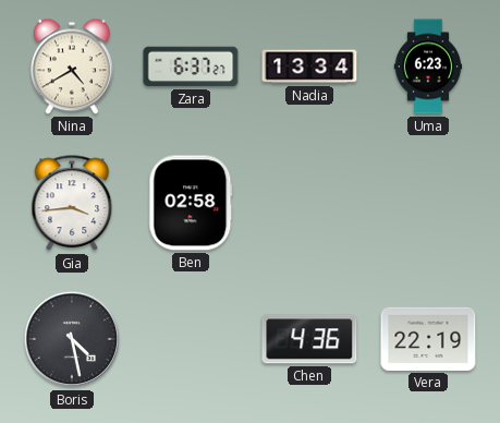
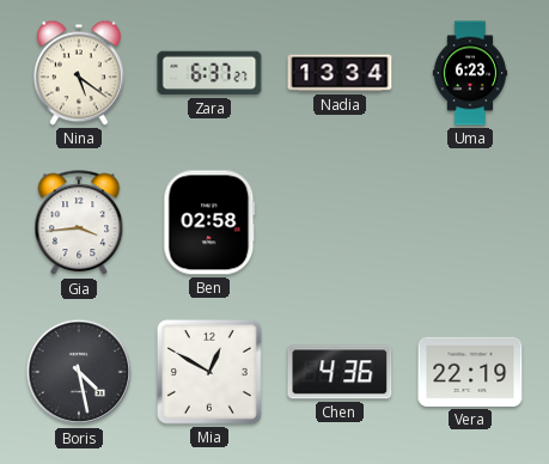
Nina: 4:40 -> 5:21
Mia: none -> 12:50
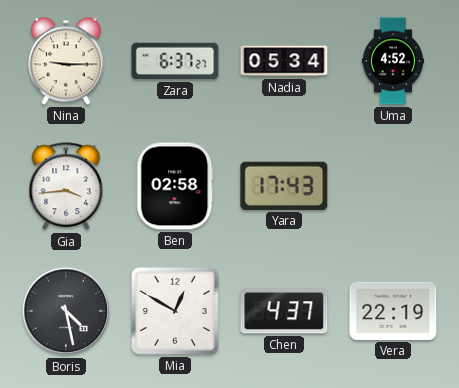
Nina: 5:21 -> 9:15
Nadia: 13:34 -> 05:34
Uma: 6:23 -> 4:52
Yara: none -> 17:43
Chen: 4:36 -> 4:37
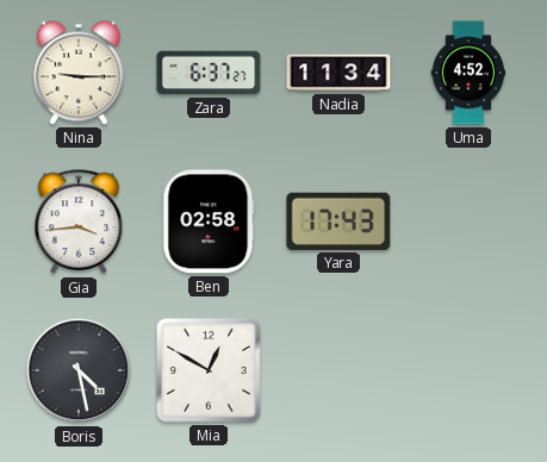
Nadia: 05:34 -> 11:34
Chen: 4:37 -> none
Vera: 22:19 -> none
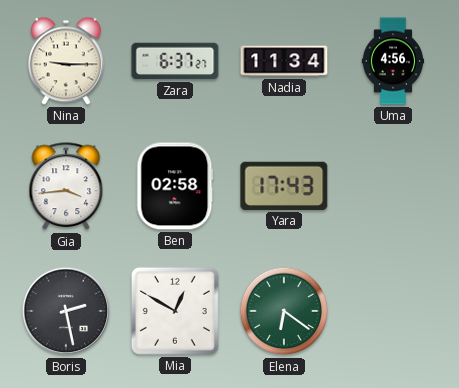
Uma: 4:52 -> 4:56
Boris: 4:28 -> 2:28
Elena: none -> 6:21
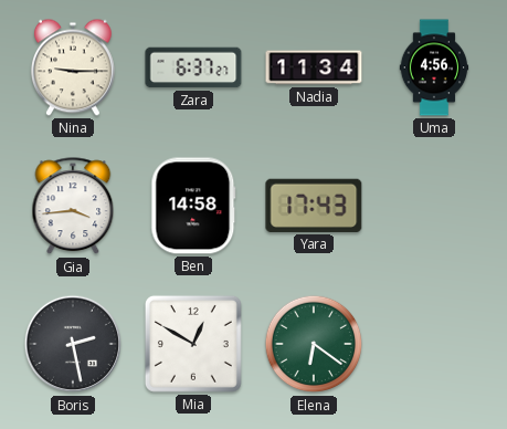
Ben: 02:58 -> 14:58
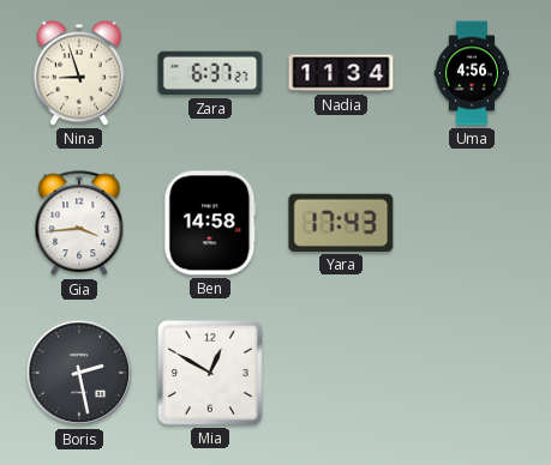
Nina: 9:15 -> 8:57
Elena: 6:21 -> none
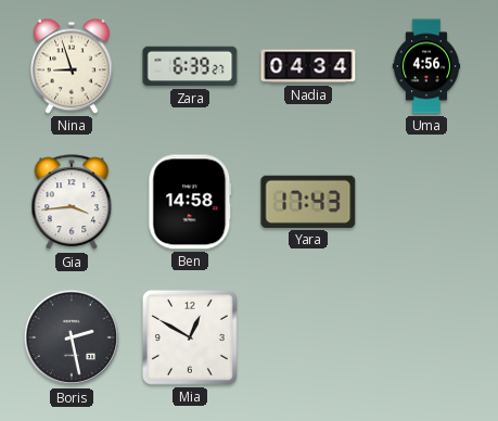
Zara: 6:37 -> 6:39
Nadia: 11:34 -> 04:34
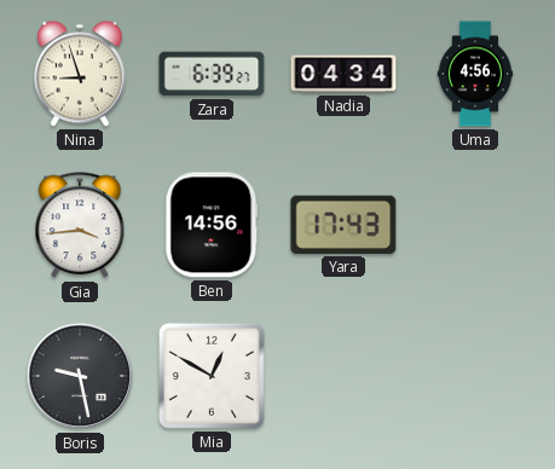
Ben: 14:58 -> 14:56
Boris: 2:28 -> 9:28
